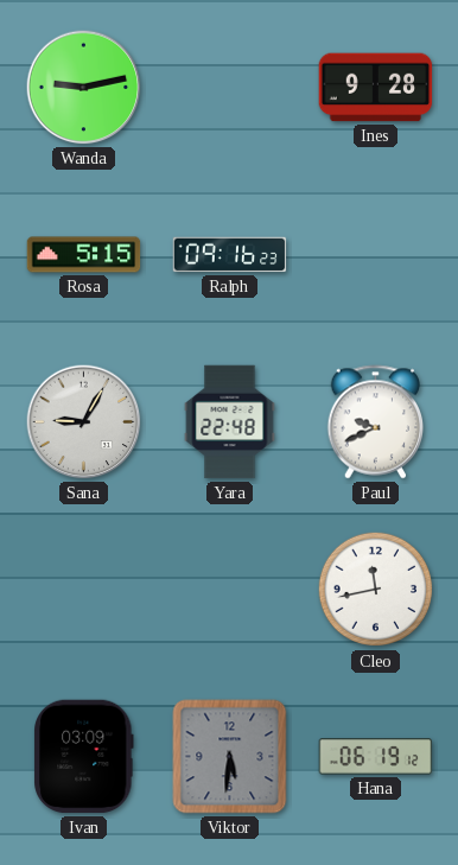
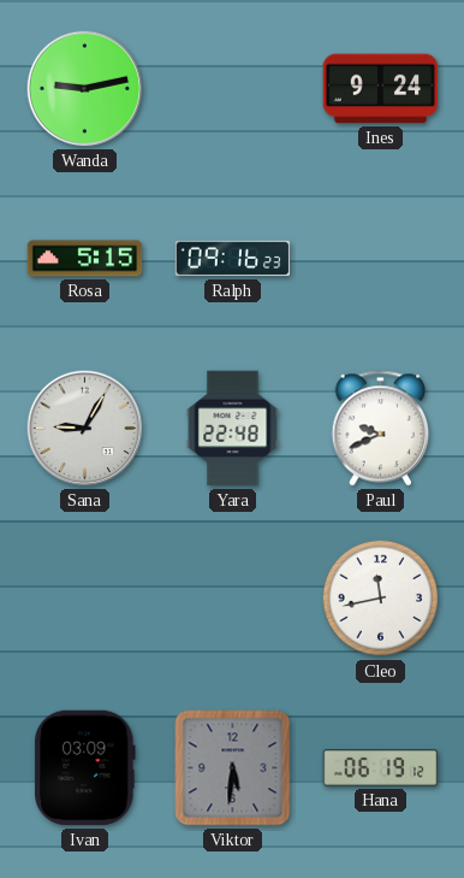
Ines: 9:28 -> 9:24
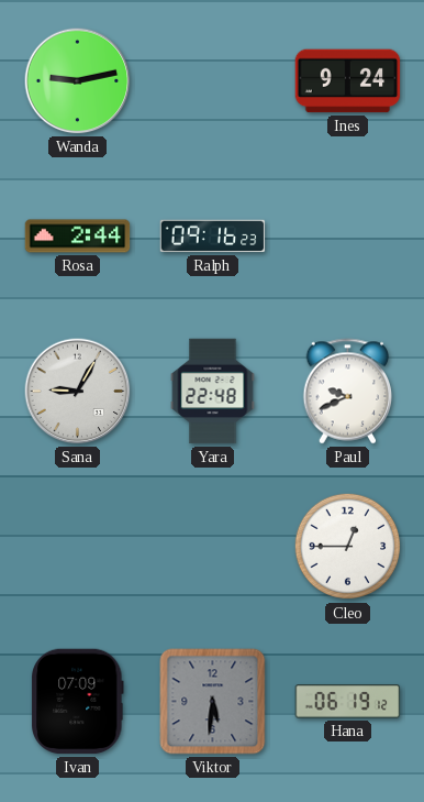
Rosa: 5:15 -> 2:44
Cleo: 11:43 -> 12:45
Ivan: 03:09 -> 07:09
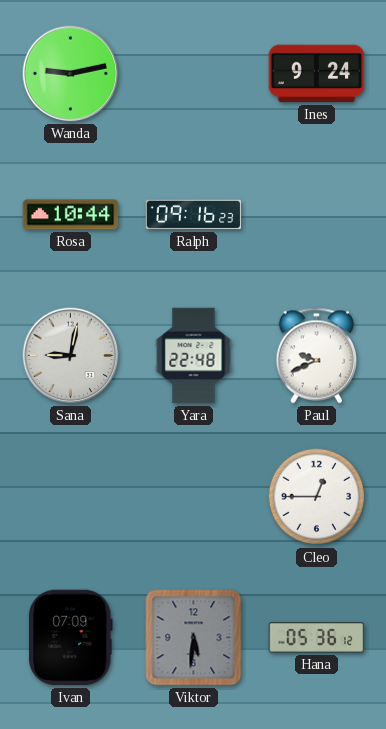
Rosa: 2:44 -> 10:44
Sana: 9:05 -> 9:02
Hana: 06:19 -> 05:36
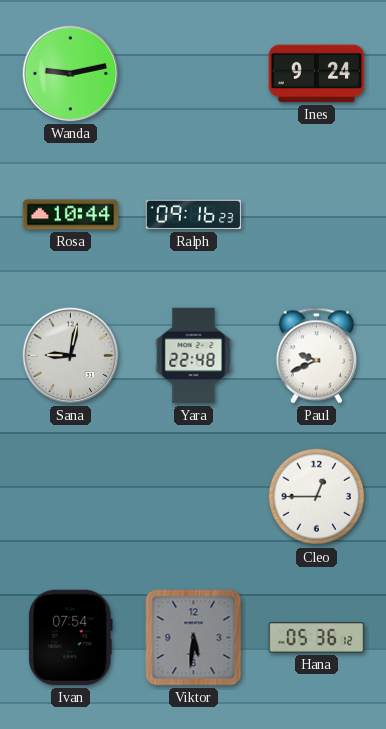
Ivan: 07:09 -> 07:54
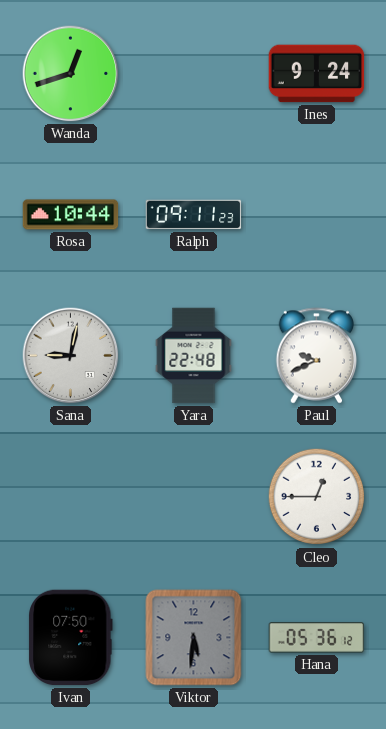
Wanda: 9:13 -> 12:42
Ralph: 09:16 -> 09:11
Ivan: 07:54 -> 07:50
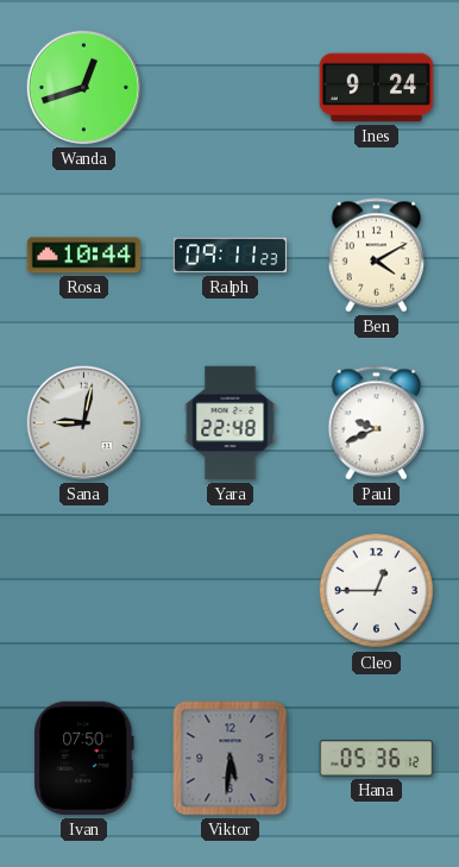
Ben: none -> 4:10
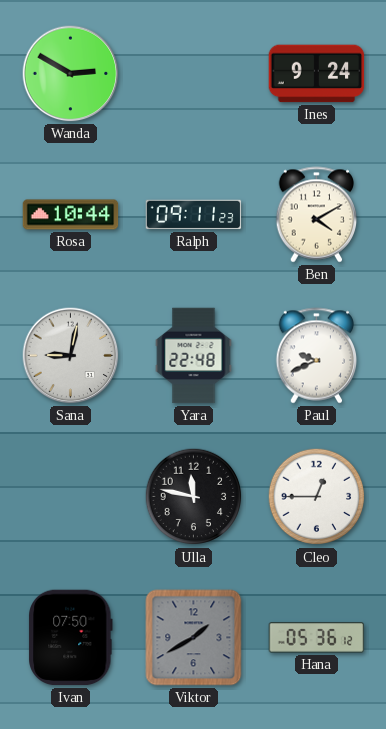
Wanda: 12:42 -> 2:50
Ulla: none -> 11:47
Viktor: 5:31 -> 1:40
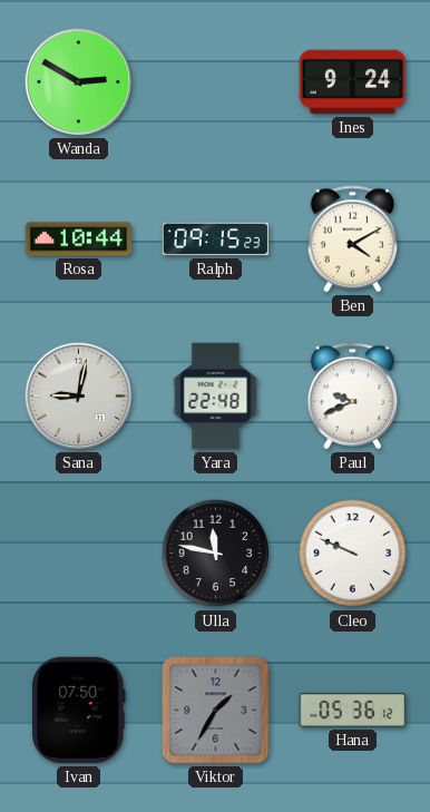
Ralph: 09:11 -> 09:15
Cleo: 12:45 -> 9:49
Viktor: 1:40 -> 1:35
